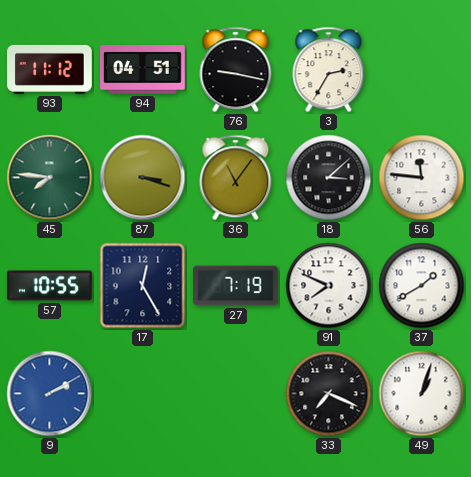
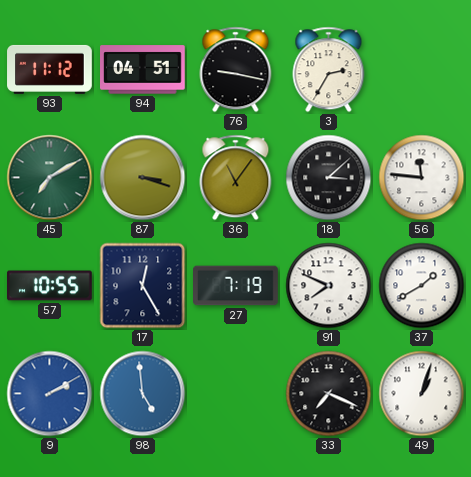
45: 7:46 -> 7:10
98: none -> 4:59
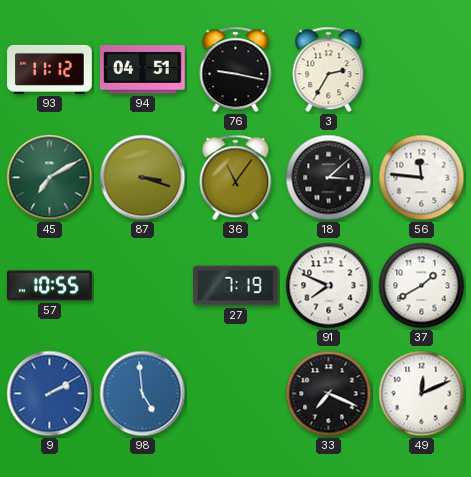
17: 12:25 -> none
49: 1:03 -> 12:11
